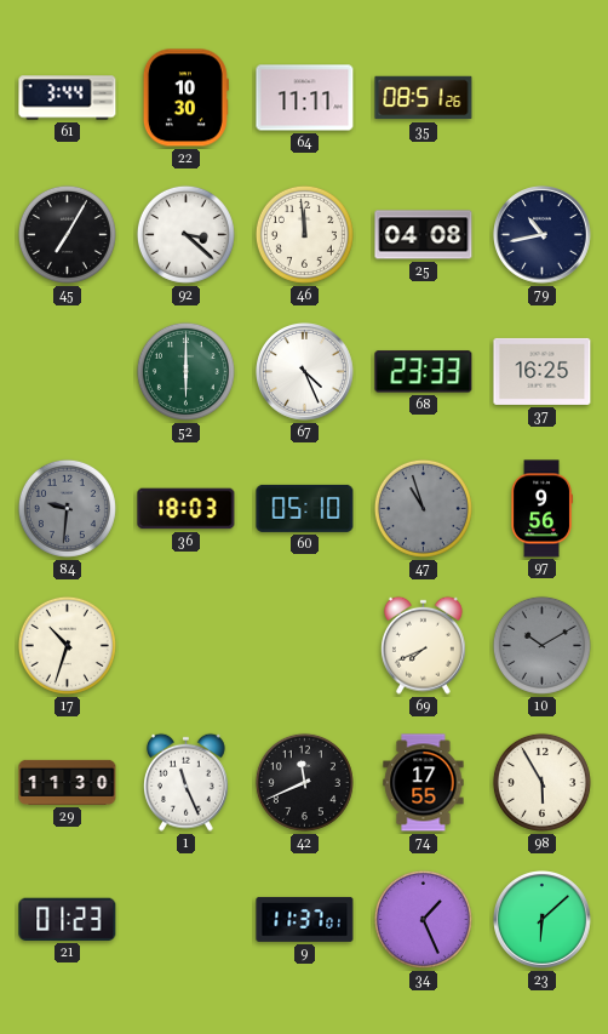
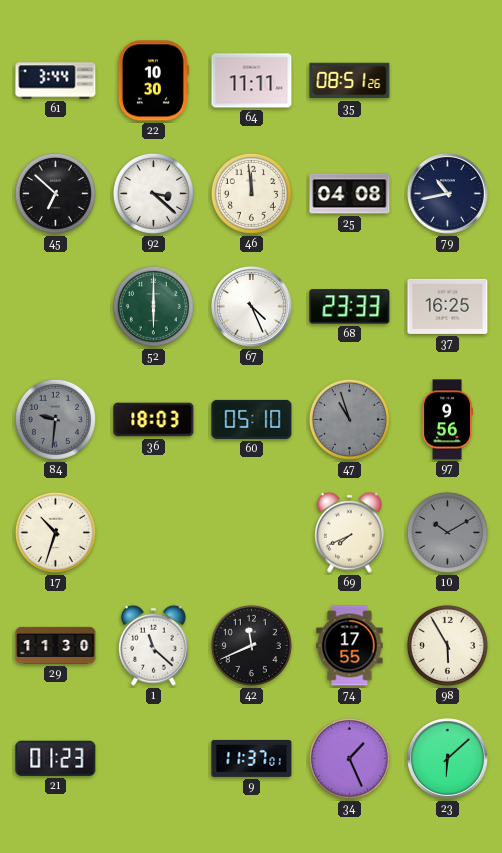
45: 7:05 -> 6:52
1: 11:26 -> 11:22
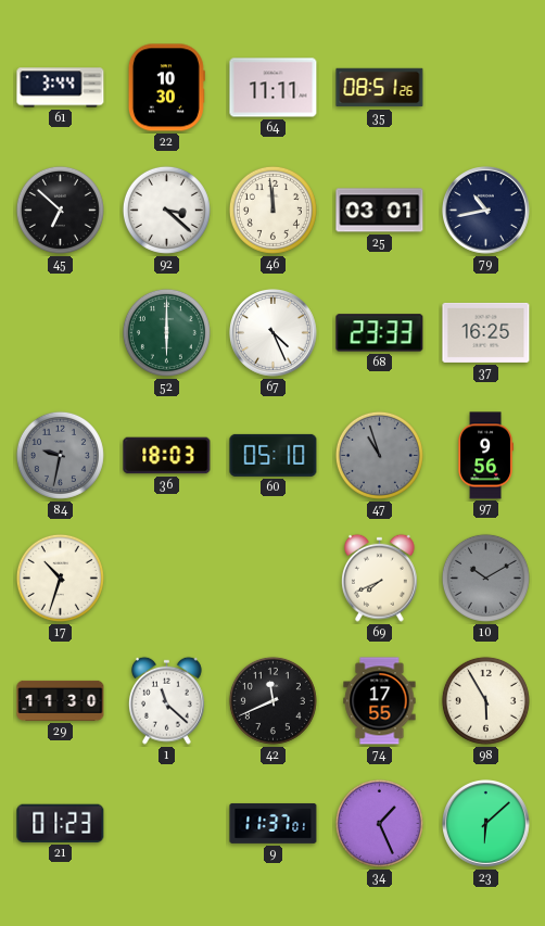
25: 04:08 -> 03:01
84: 9:31 -> 9:32
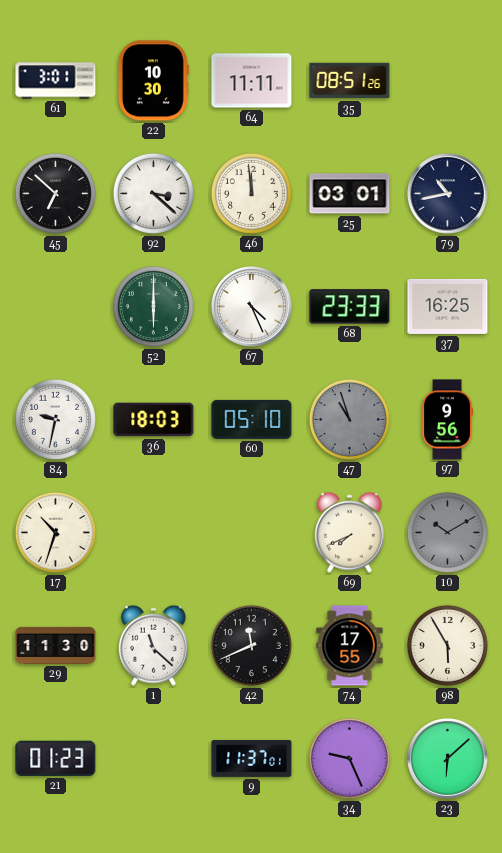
61: 3:44 -> 3:01
84 dial: grey -> white
34: 1:26 -> 9:26
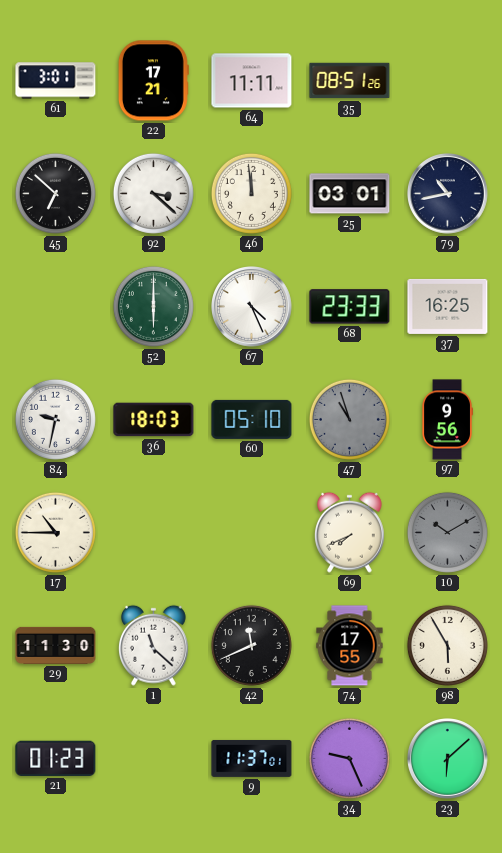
22: 10:30 -> 17:21
17: 10:33 -> 10:45
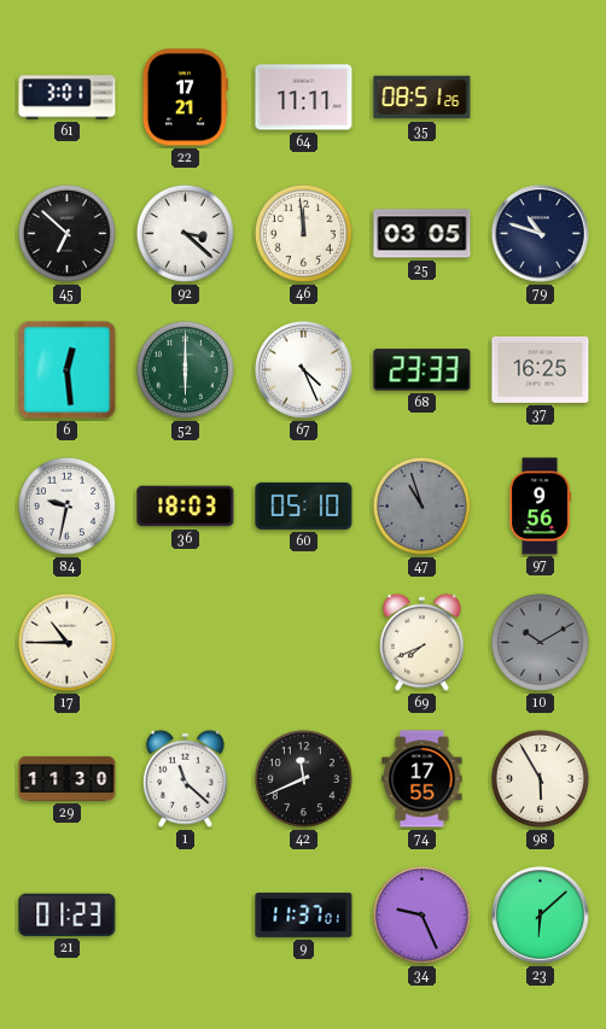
25: 03:01 -> 03:05
79: 10:43 -> 10:48
6: none -> 12:29
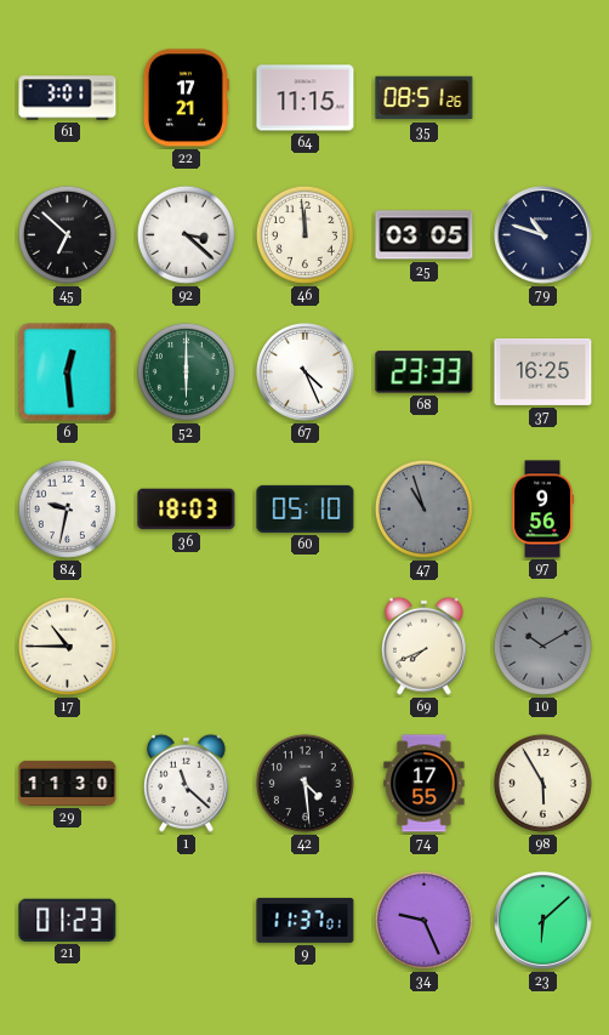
64: 11:11 -> 11:15
42: 11:41 -> 4:29
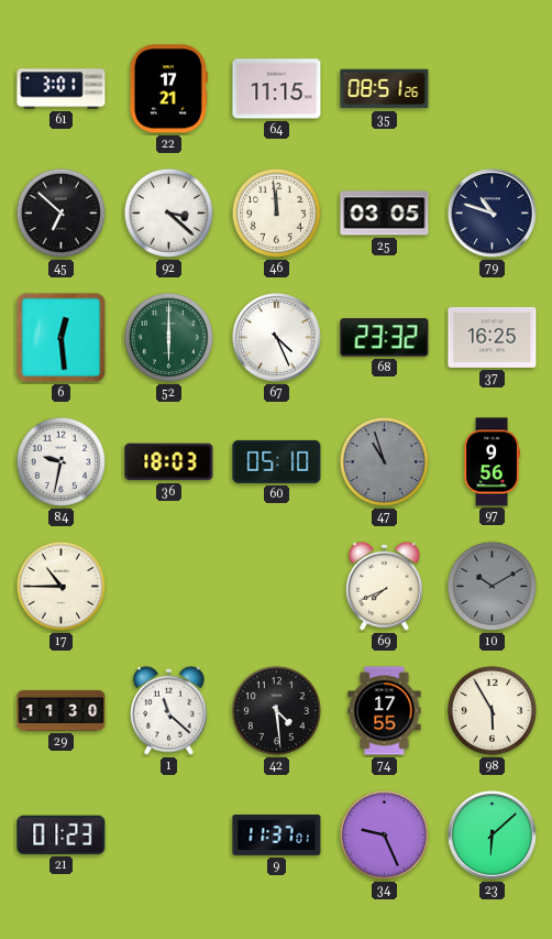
68: 23:33 -> 23:32
